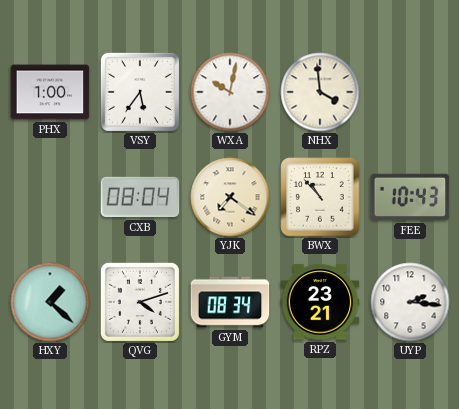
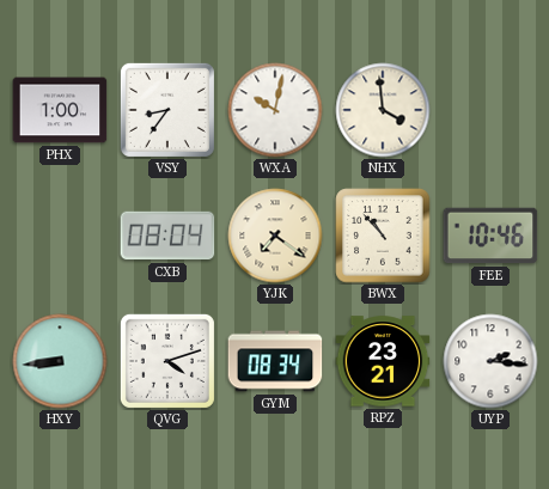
VSY: 5:36 -> 8:36
FEE: 10:43 -> 10:46
HXY: 1:22 -> 8:44
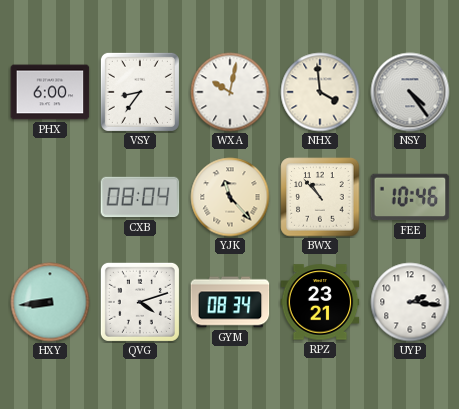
PHX: 1:00 -> 6:00
NSY: none -> 4:24
YJK: 7:21 -> 11:23
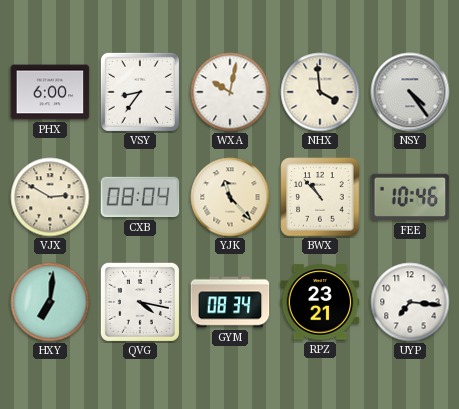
VJX: none -> 2:50
HXY: 8:44 -> 7:01
QVG: 4:12 -> 4:17
UYP: 2:16 -> 7:16
